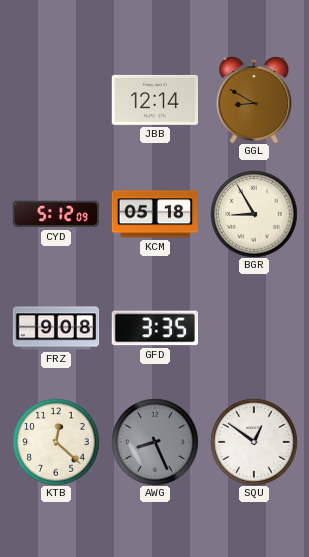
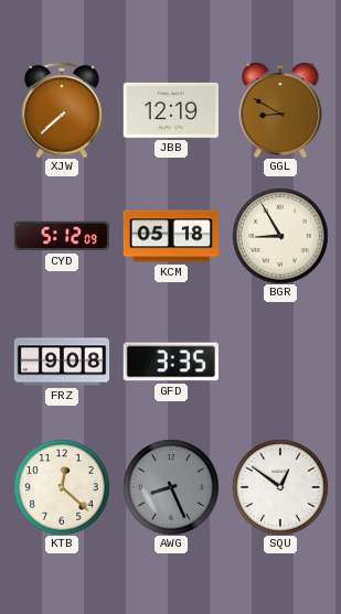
XJW: none -> 7:38
JBB: 12:14 -> 12:19
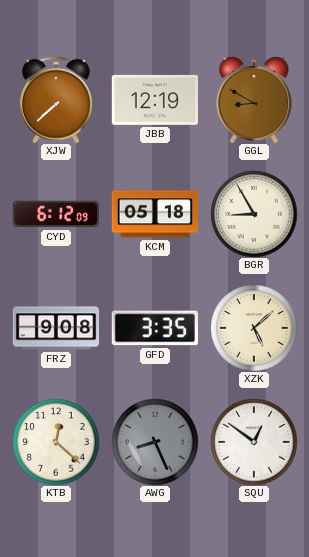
CYD: 5:12 -> 6:12
XZK: none -> 5:08
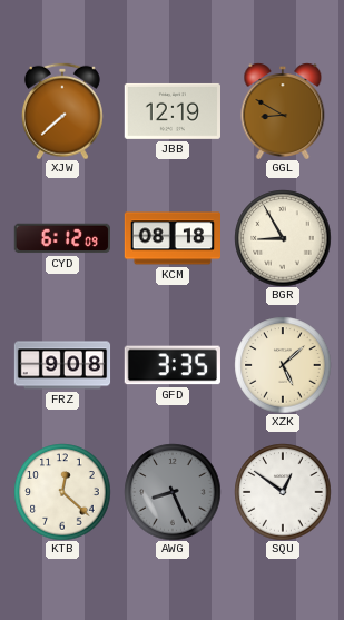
KCM: 05:18 -> 08:18
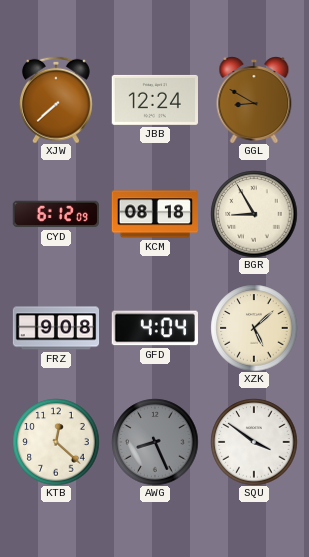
JBB: 12:19 -> 12:24
GFD: 3:35 -> 4:04
SQU: 12:51 -> 3:51
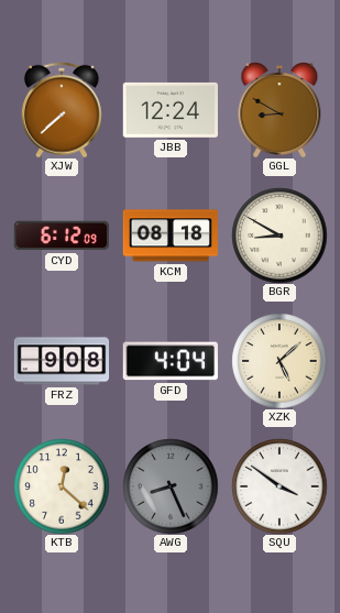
BGR: 8:55 -> 8:50
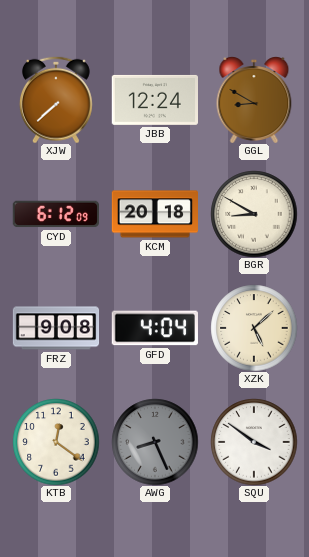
KCM: 08:18 -> 20:18
KTB: 12:22 -> 12:21
